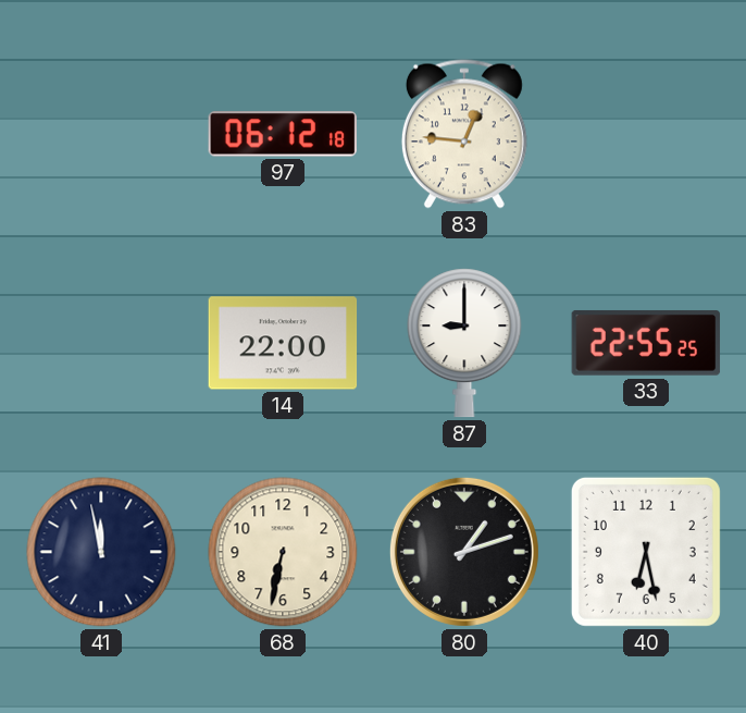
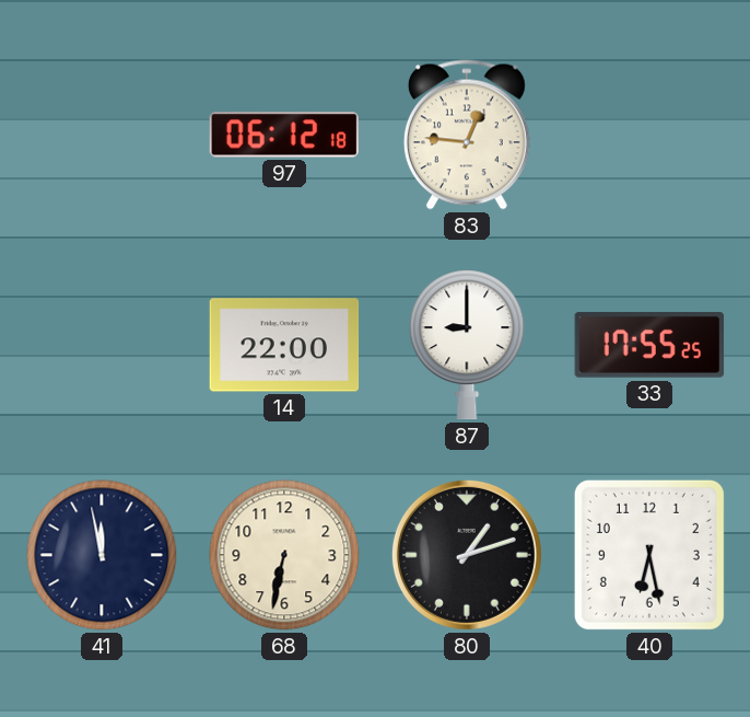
33: 22:55 -> 17:55
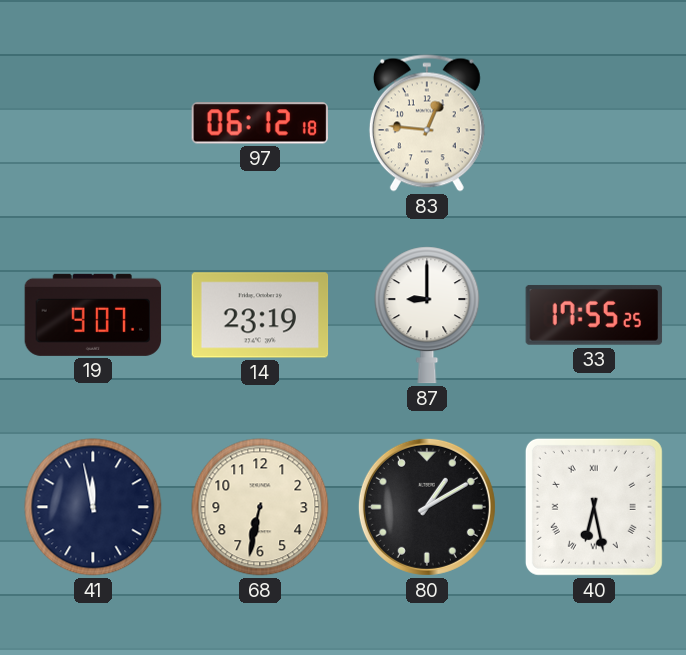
19: none -> 9:07
14: 22:00 -> 23:19
80: 1:12 -> 1:10
40 numerals: Arabic -> Roman
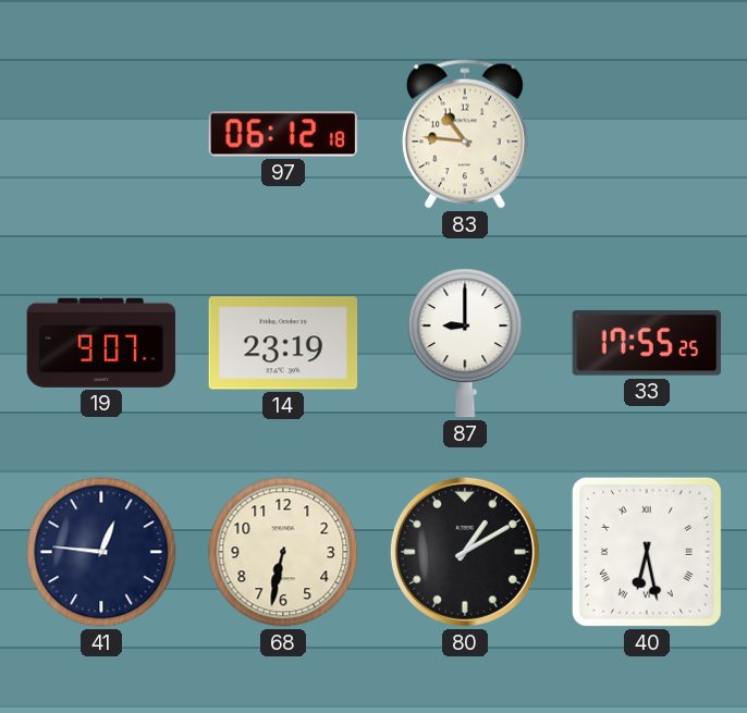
83: 12:46 -> 10:46
41: 11:58 -> 12:46
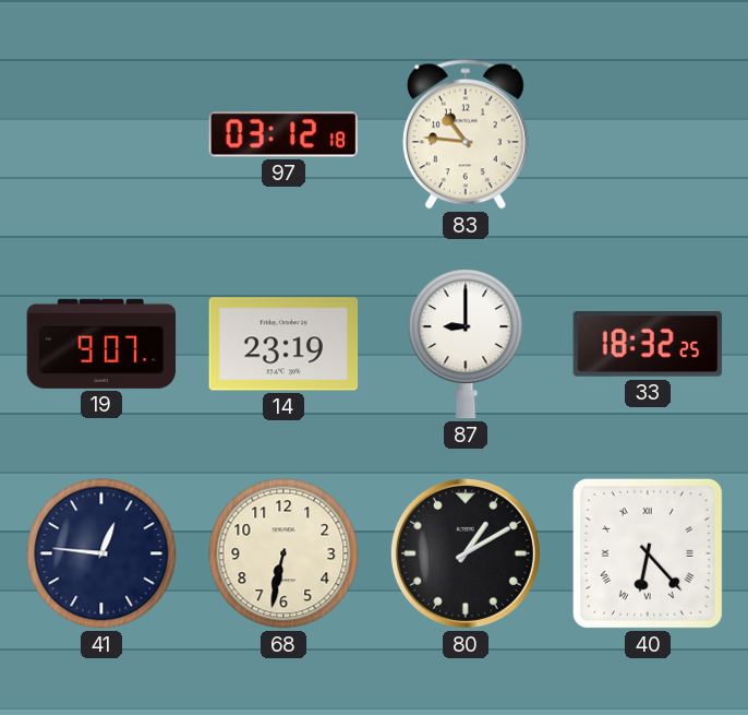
97: 06:12 -> 03:12
33: 17:55 -> 18:32
40: 6:28 -> 6:23
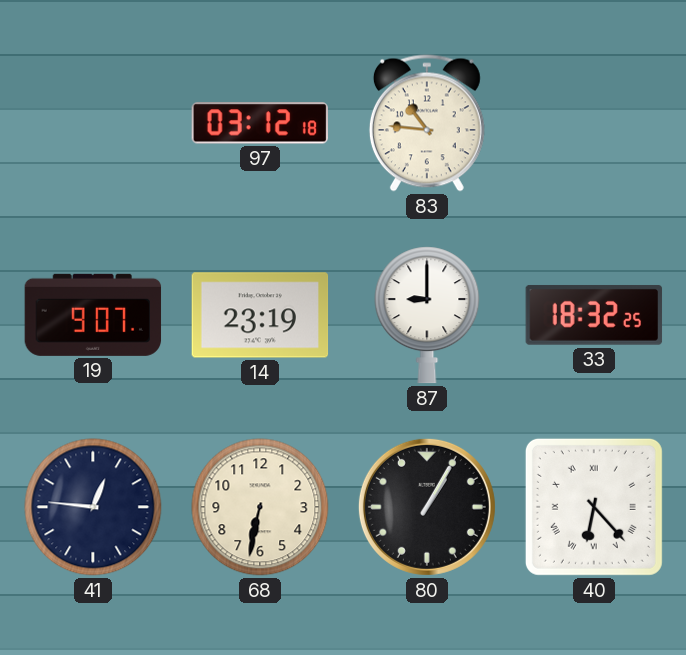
80: 1:10 -> 1:05
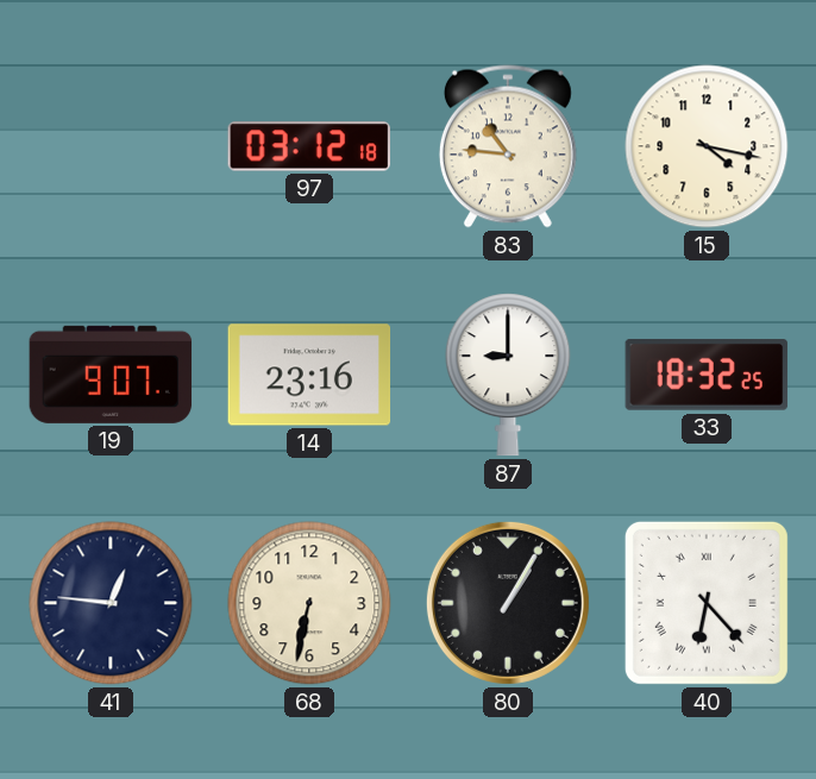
15: none -> 4:17
14: 23:19 -> 23:16
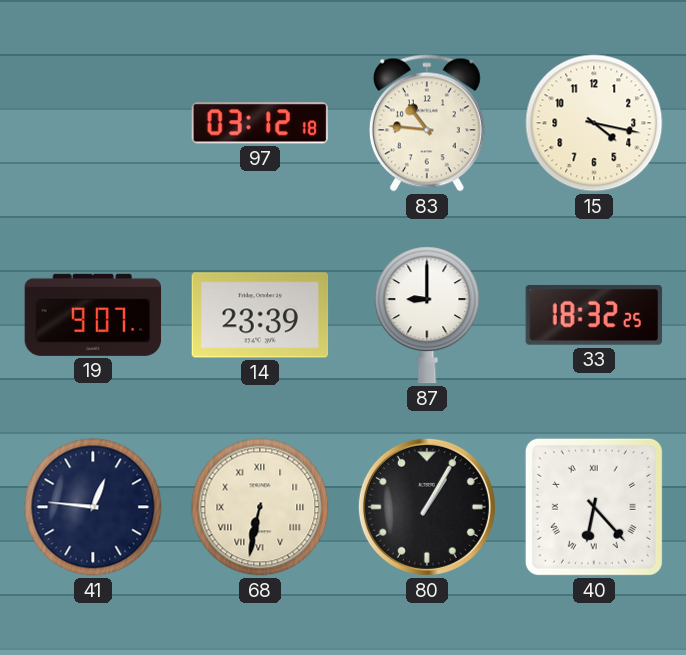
14: 23:16 -> 23:39
68 numerals: Arabic -> Roman
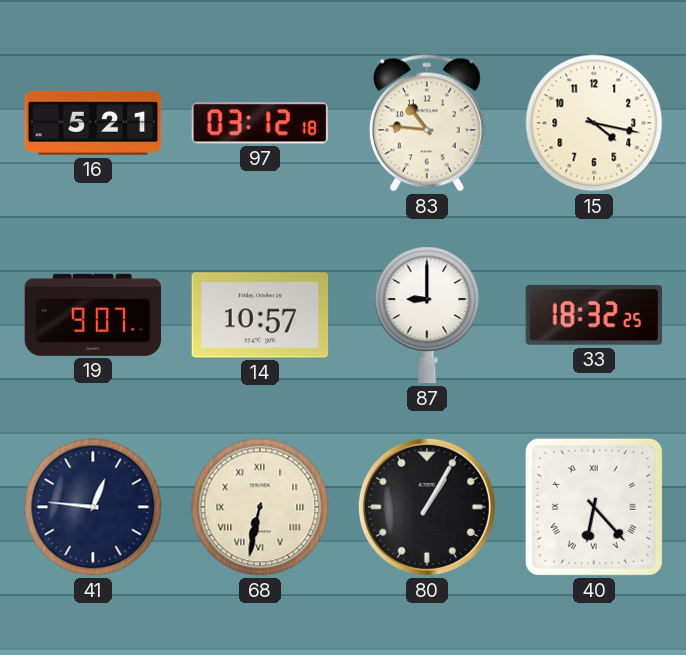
16: none -> 5:21
14: 23:39 -> 10:57
